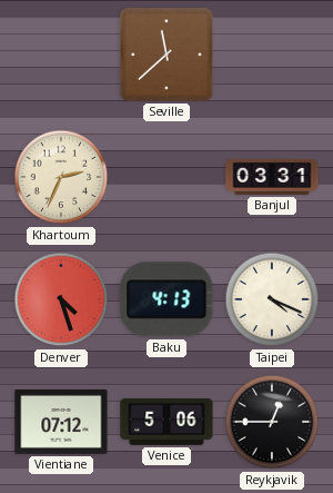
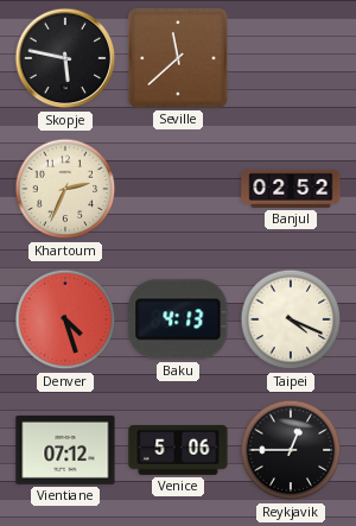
Skopje: none -> 5:47
Banjul: 03:31 -> 02:52
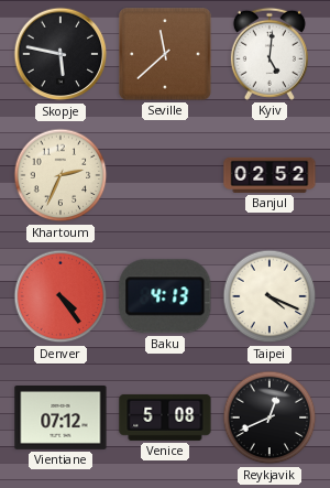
Kyiv: none -> 5:01
Denver: 4:27 -> 4:24
Venice: 5:06 -> 5:08
Reykjavik: 12:45 -> 12:41
